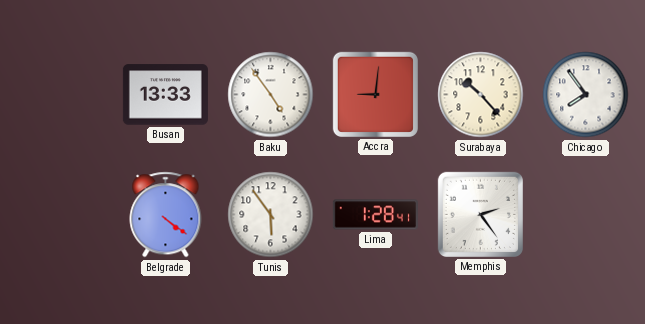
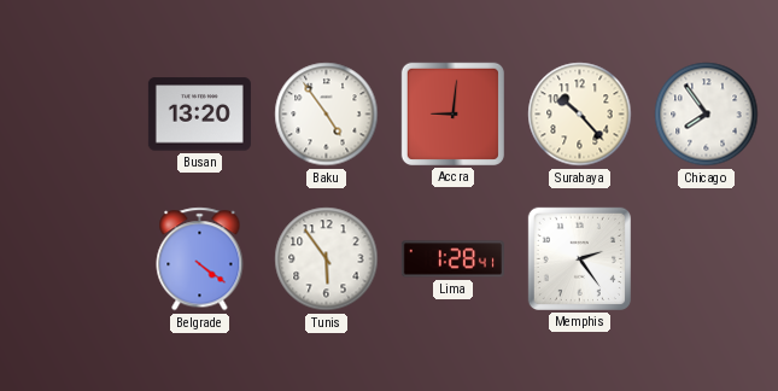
Busan: 13:33 -> 13:20
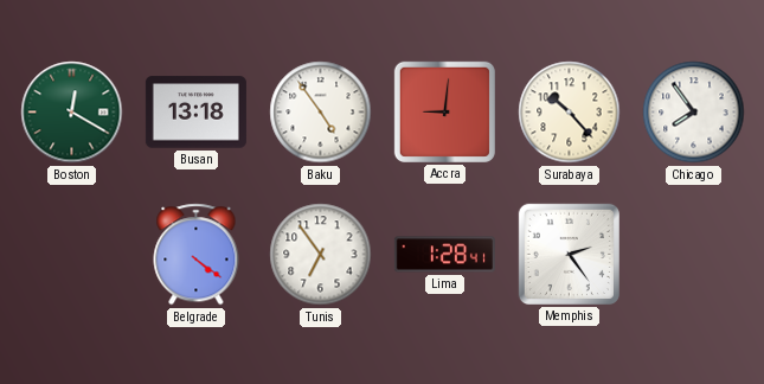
Boston: none -> 12:20
Busan: 13:20 -> 13:18
Tunis: 5:54 -> 6:54
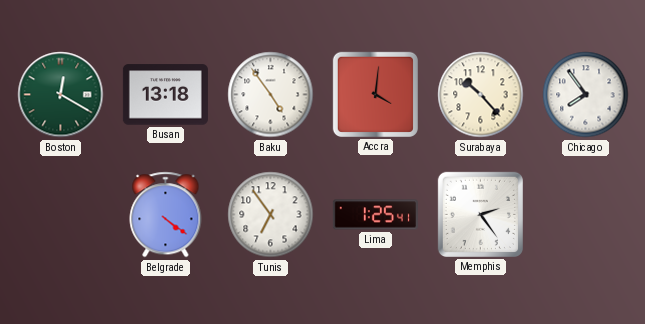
Accra: 9:01 -> 4:01
Lima: 1:28 -> 1:25
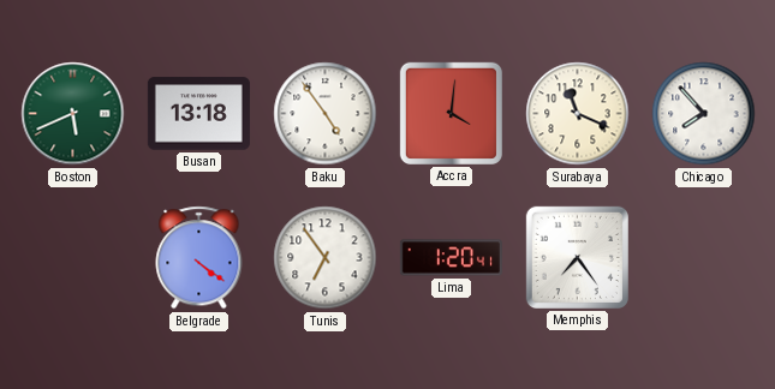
Boston: 12:20 -> 5:41
Surabaya: 10:23 -> 11:19
Chicago: 7:54 -> 7:53
Lima: 1:25 -> 1:20
Memphis: 2:24 -> 7:24
